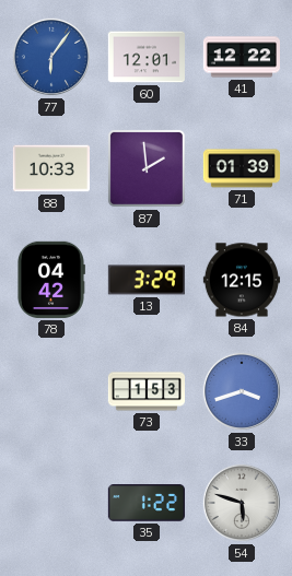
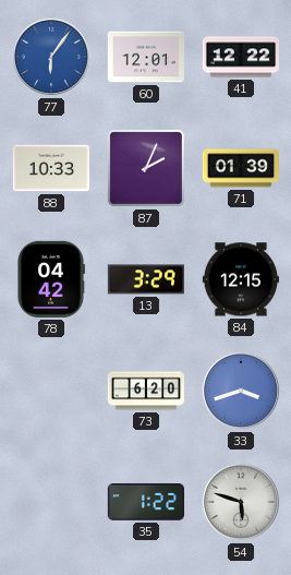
87: 1:59 -> 2:04
73: 1:53 -> 6:20
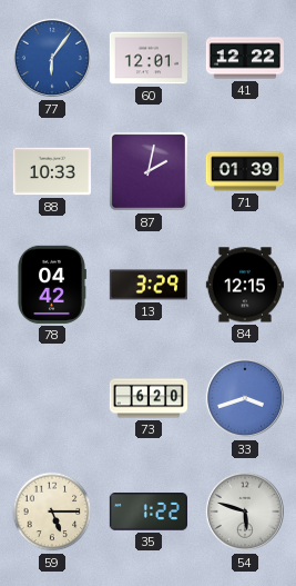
87: 2:04 -> 2:02
59: none -> 5:15
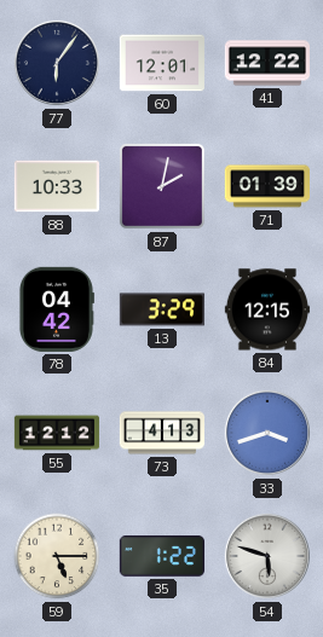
77 dial: blue -> navy
55: none -> 12:12
73: 6:20 -> 4:13
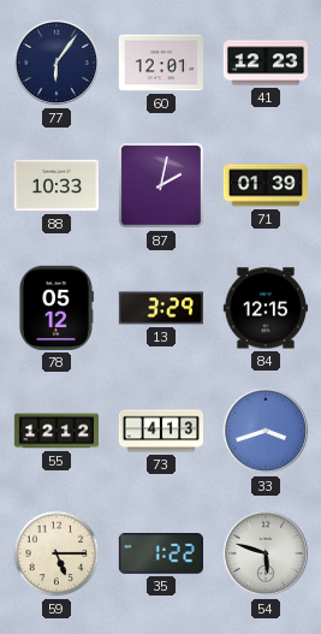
41: 12:22 -> 12:23
78: 04:42 -> 05:12
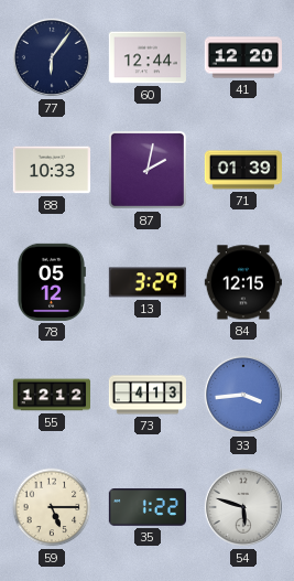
60: 12:01 -> 12:44
41: 12:23 -> 12:20
33: 3:42 -> 3:44
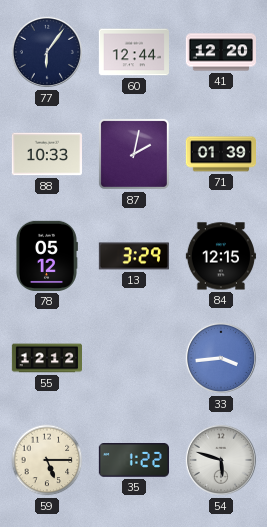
73: 4:13 -> none
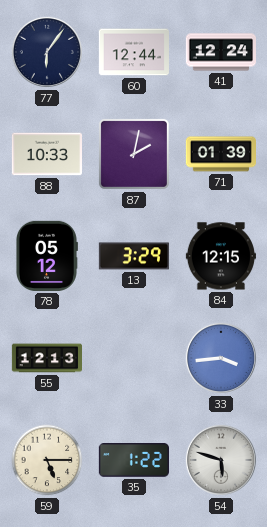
41: 12:20 -> 12:24
55: 12:12 -> 12:13
